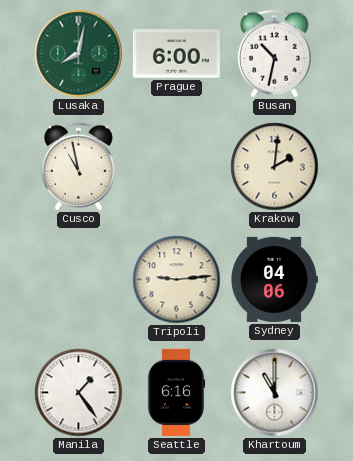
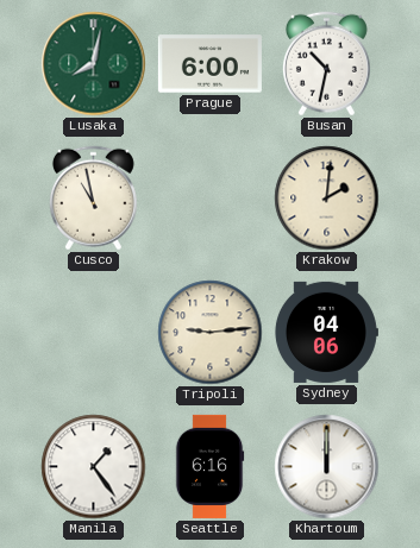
Khartoum: 11:00 -> 12:00
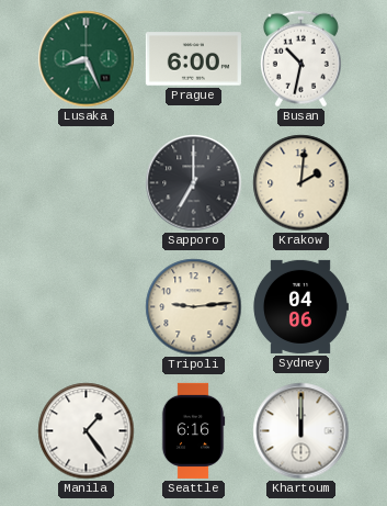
Lusaka: 8:02 -> 8:26
Cusco: 10:58 -> none
Sapporo: none -> 7:00
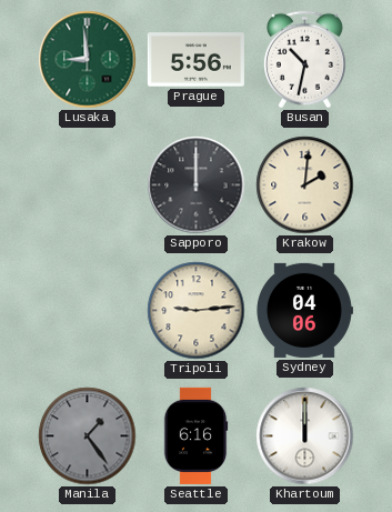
Lusaka: 8:26 -> 8:59
Prague: 6:00 -> 5:56
Sapporo: 7:00 -> 12:00
Manila dial: white -> grey
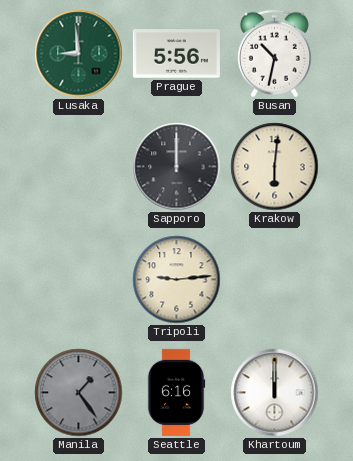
Krakow: 2:01 -> 6:01
Sydney: 04:06 -> none
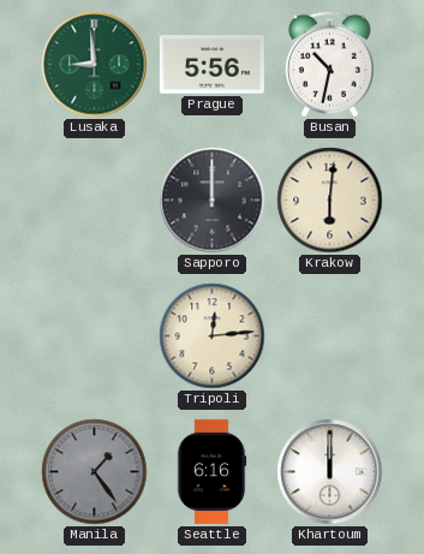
Tripoli: 9:14 -> 12:14
